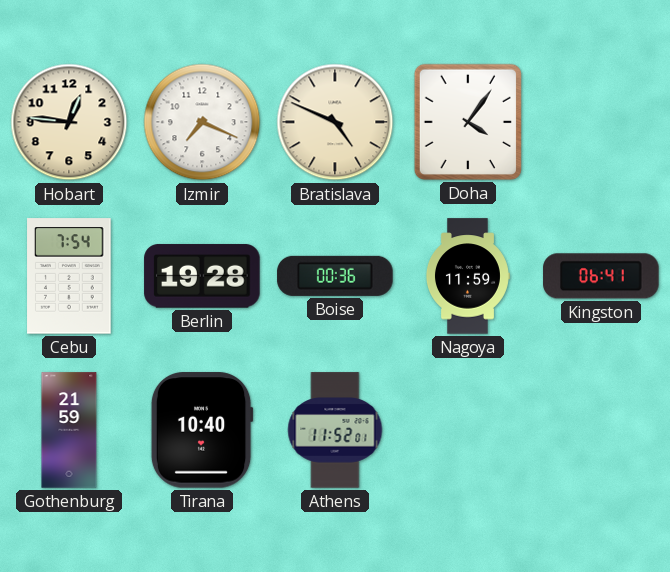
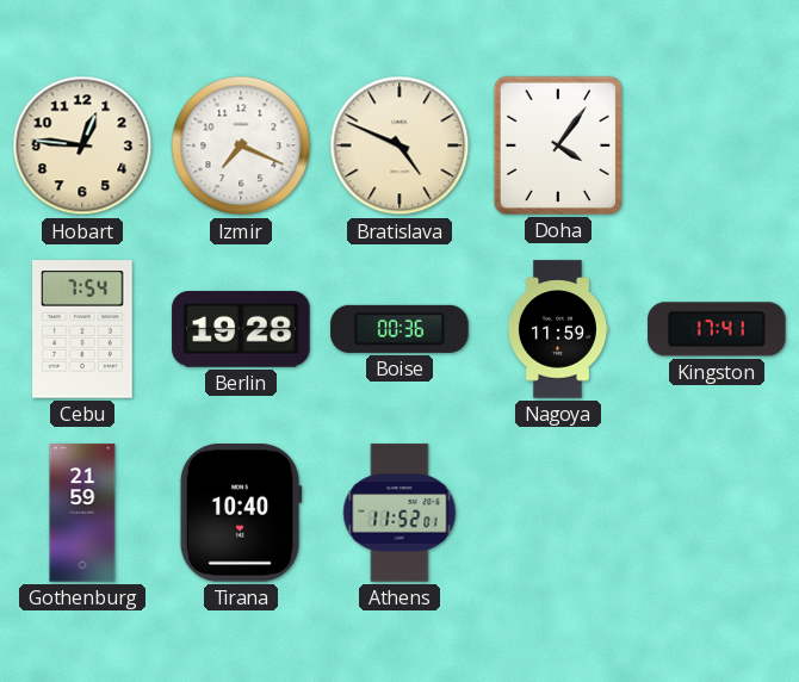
Kingston: 06:41 -> 17:41
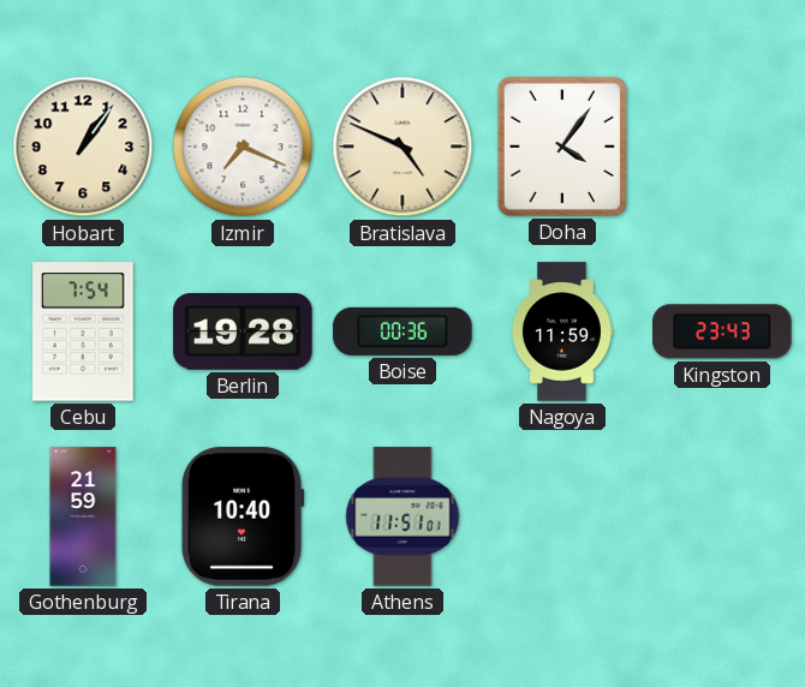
Hobart: 12:46 -> 1:06
Kingston: 17:41 -> 23:43
Athens: 11:52 -> 11:51
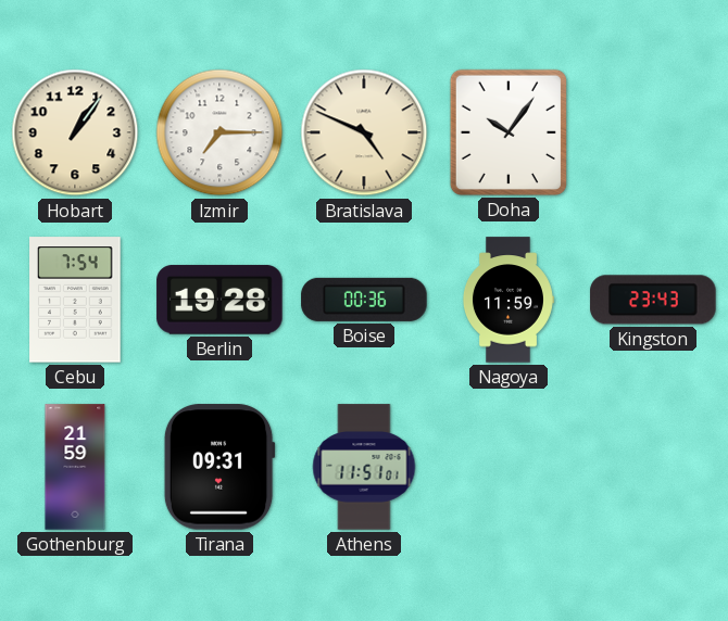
Izmir: 7:19 -> 7:15
Doha: 4:06 -> 10:06
Tirana: 10:40 -> 09:31
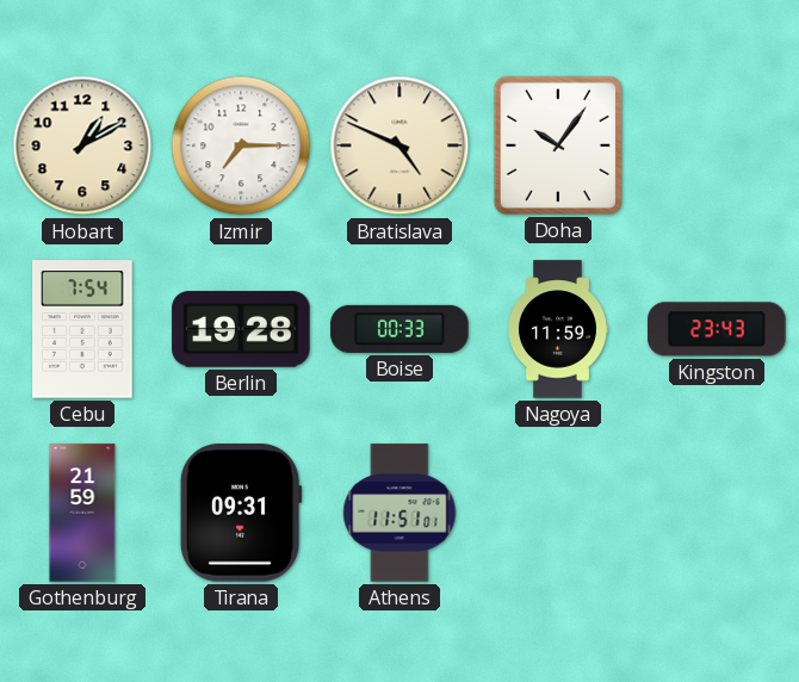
Hobart: 1:06 -> 1:10
Boise: 00:36 -> 00:33
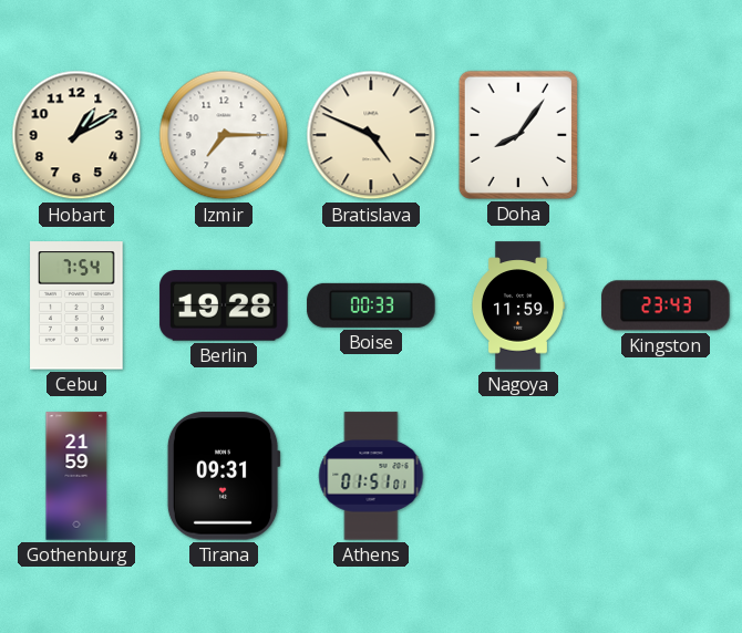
Doha: 10:06 -> 8:06
Athens: 11:51 -> 01:51
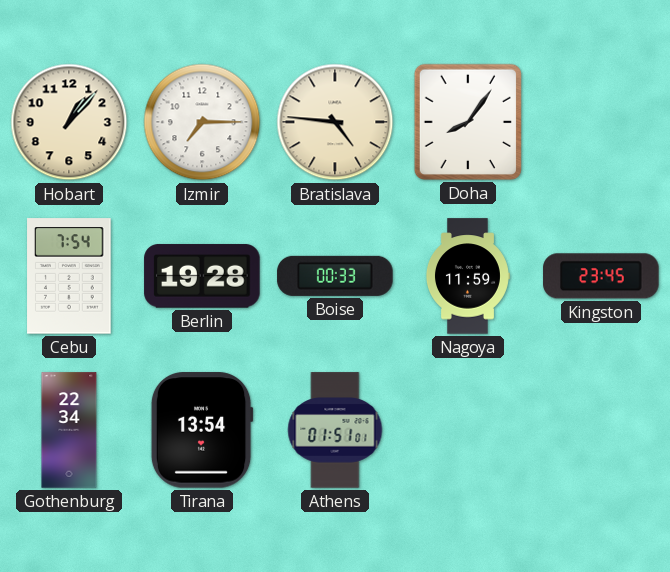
Hobart: 1:10 -> 1:07
Bratislava: 4:49 -> 4:46
Kingston: 23:43 -> 23:45
Gothenburg: 21:59 -> 22:34
Tirana: 09:31 -> 13:54
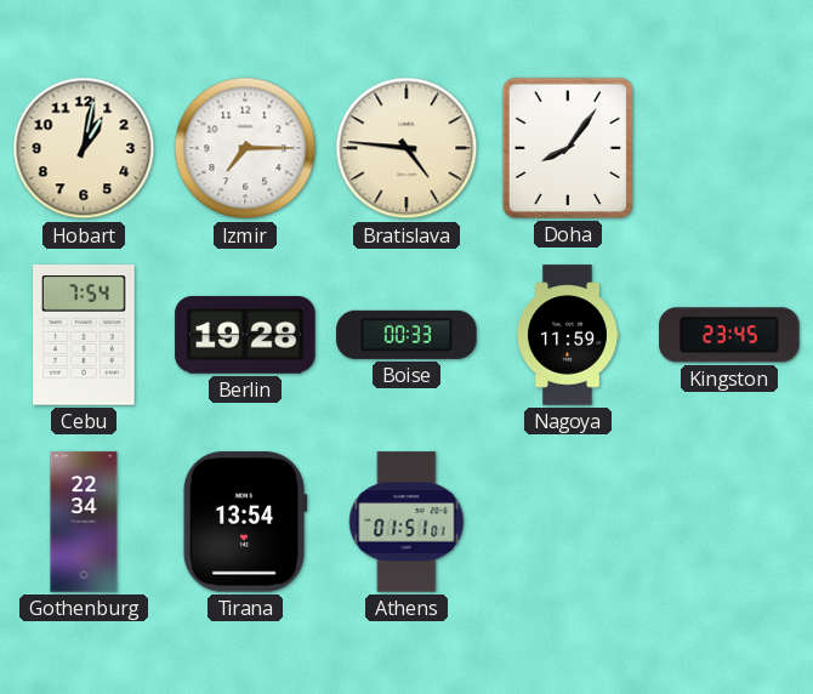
Hobart: 1:07 -> 1:02
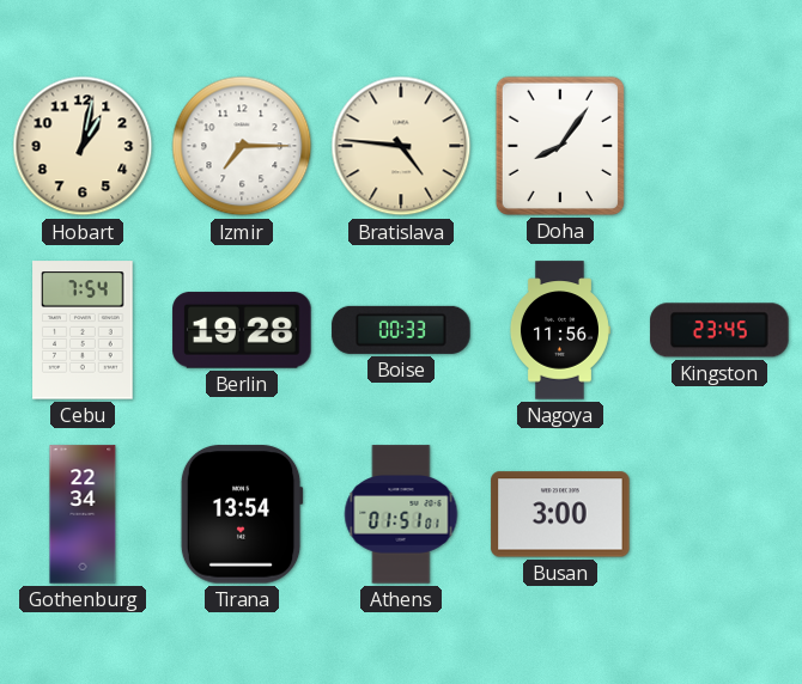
Nagoya: 11:59 -> 11:56
Busan: none -> 3:00
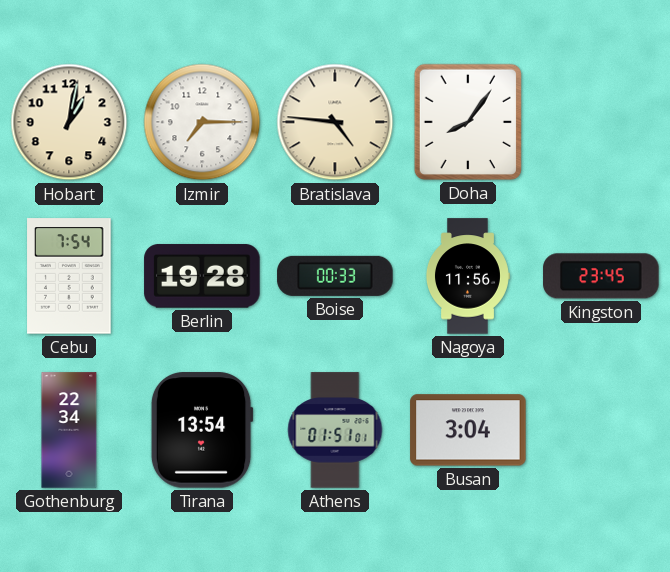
Busan: 3:00 -> 3:04
